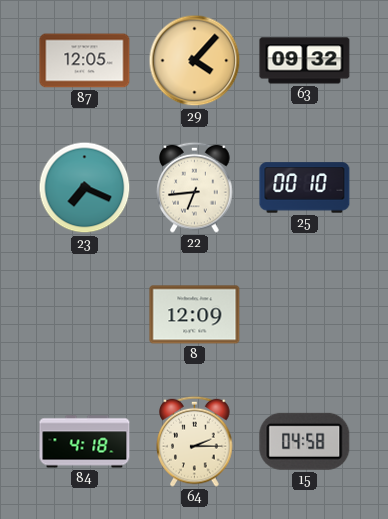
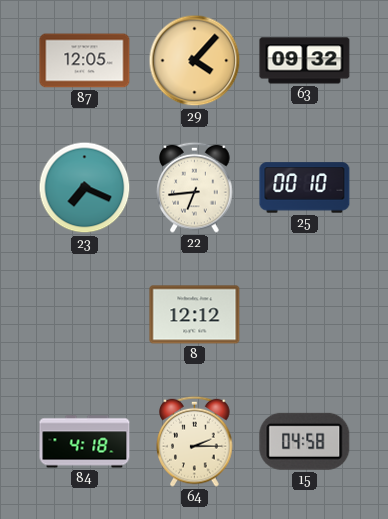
8: 12:09 -> 12:12
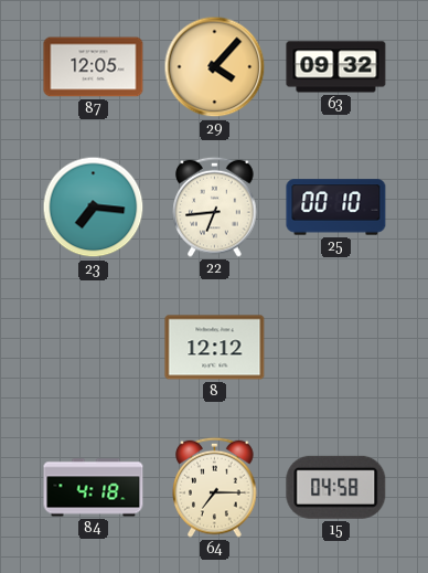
23: 7:19 -> 7:16
64: 2:15 -> 7:15
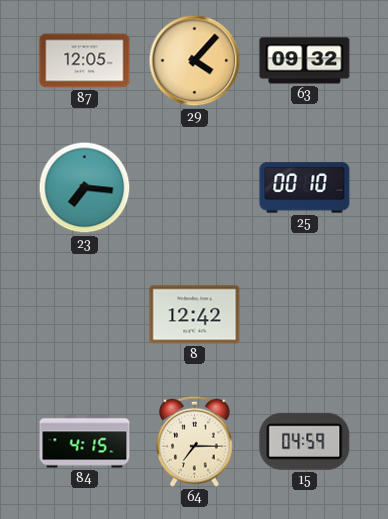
22: 6:44 -> none
8: 12:12 -> 12:42
84: 4:18 -> 4:15
15: 04:58 -> 04:59
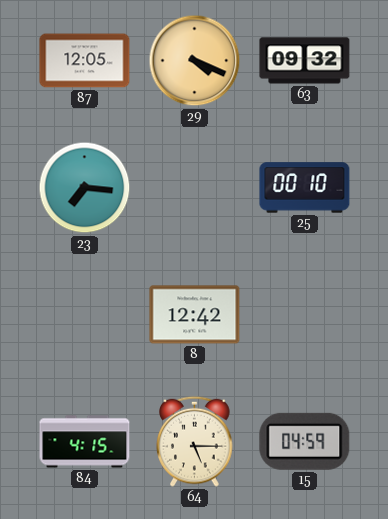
29: 4:07 -> 4:19
64: 7:15 -> 5:15
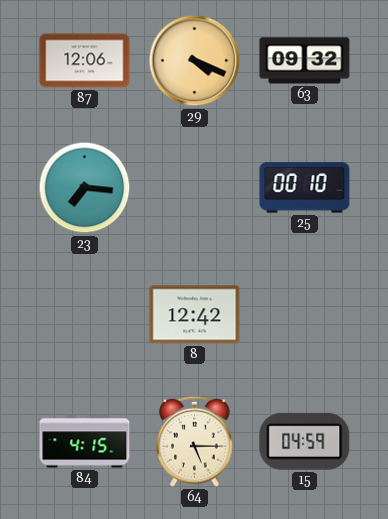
87: 12:05 -> 12:06
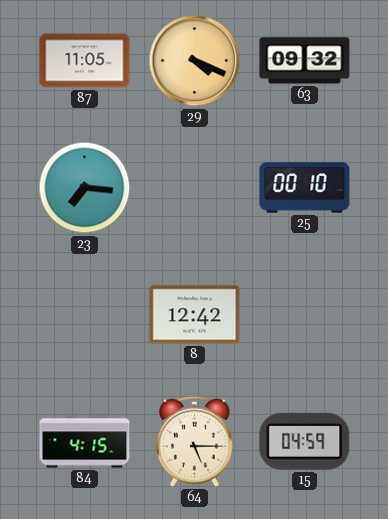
87: 12:06 -> 11:05
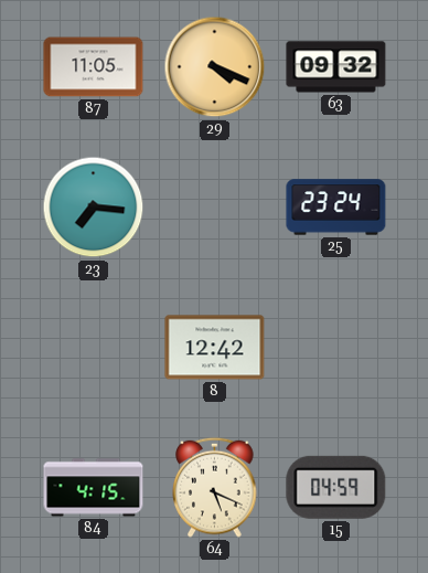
25: 00:10 -> 23:24
64: 5:15 -> 5:19
